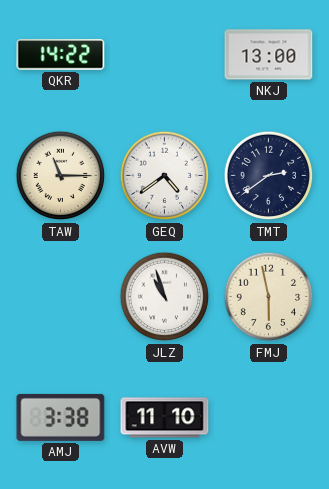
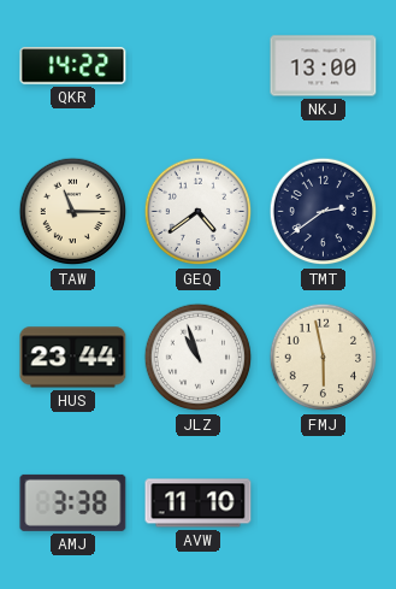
HUS: none -> 23:44
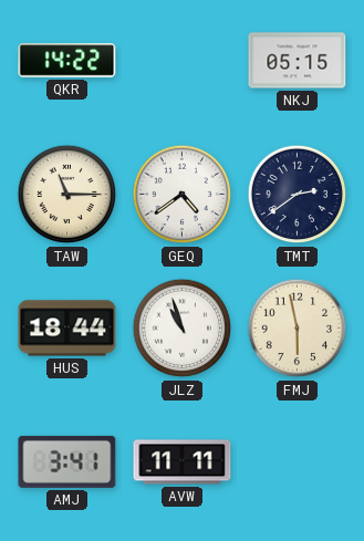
NKJ: 13:00 -> 05:15
HUS: 23:44 -> 18:44
AMJ: 3:38 -> 3:41
AVW: 11:10 -> 11:11
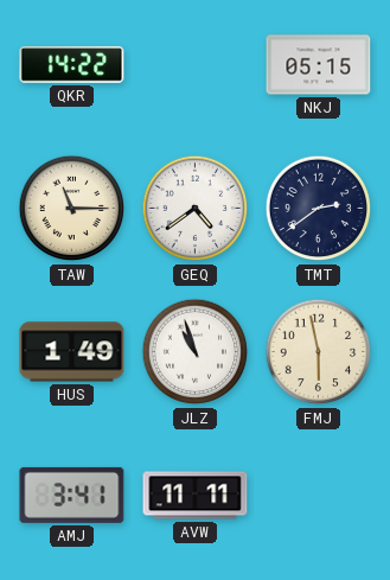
HUS: 18:44 -> 1:49
